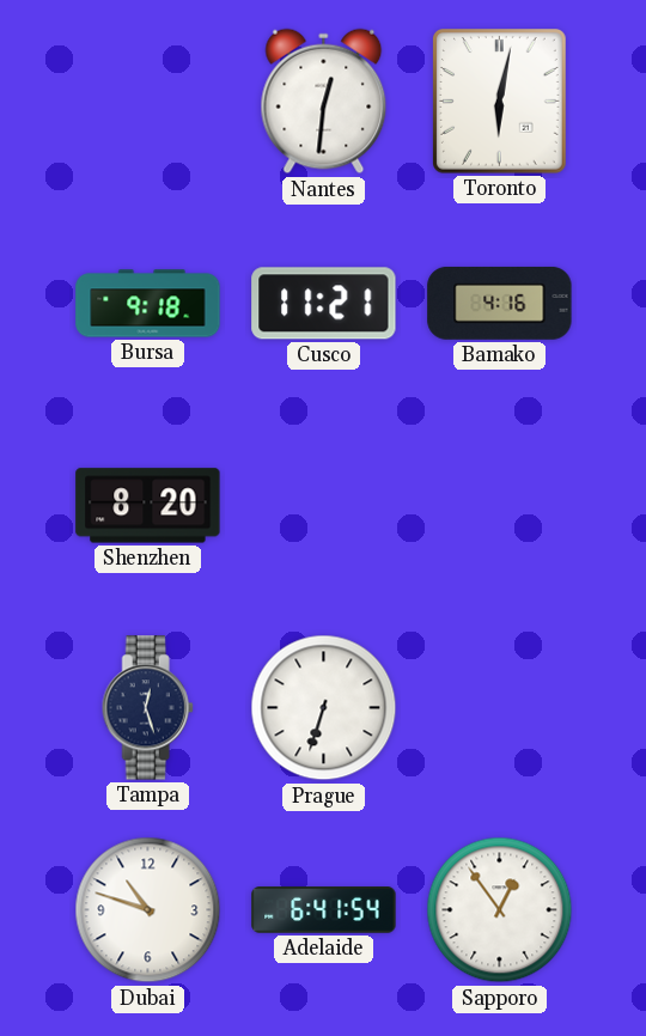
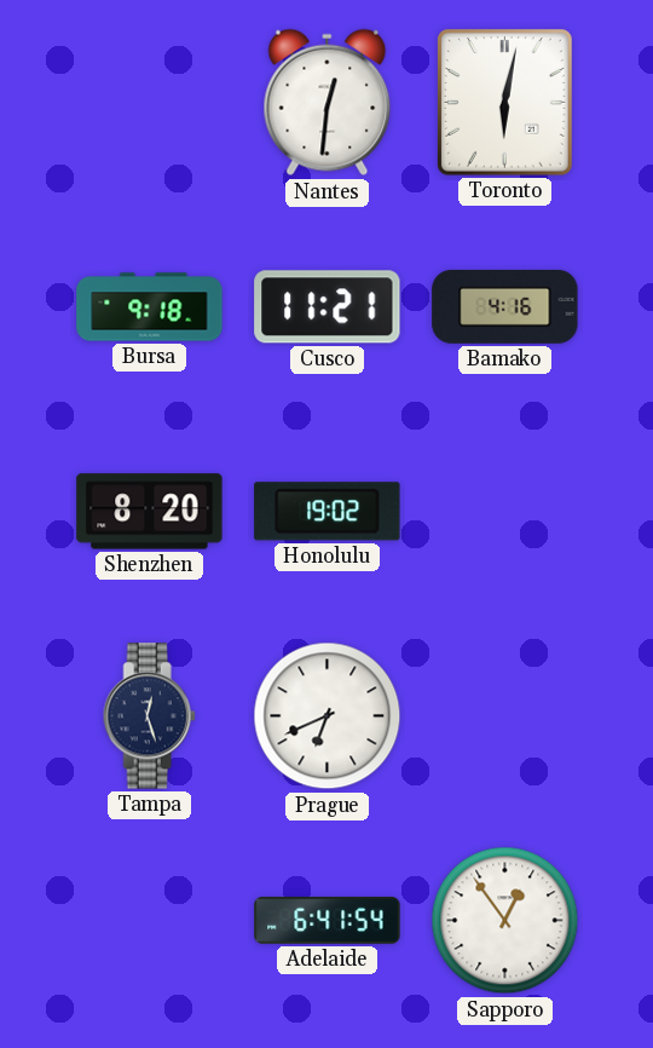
Honolulu: none -> 19:02
Prague: 6:33 -> 6:41
Dubai: 10:48 -> none
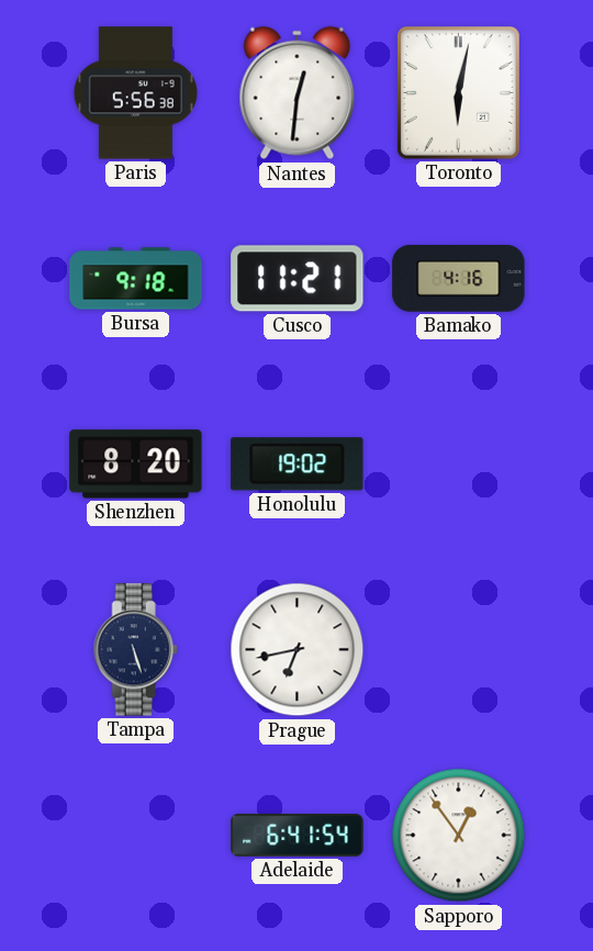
Paris: none -> 5:56
Tampa: 12:27 -> 5:27
Prague: 6:41 -> 6:43
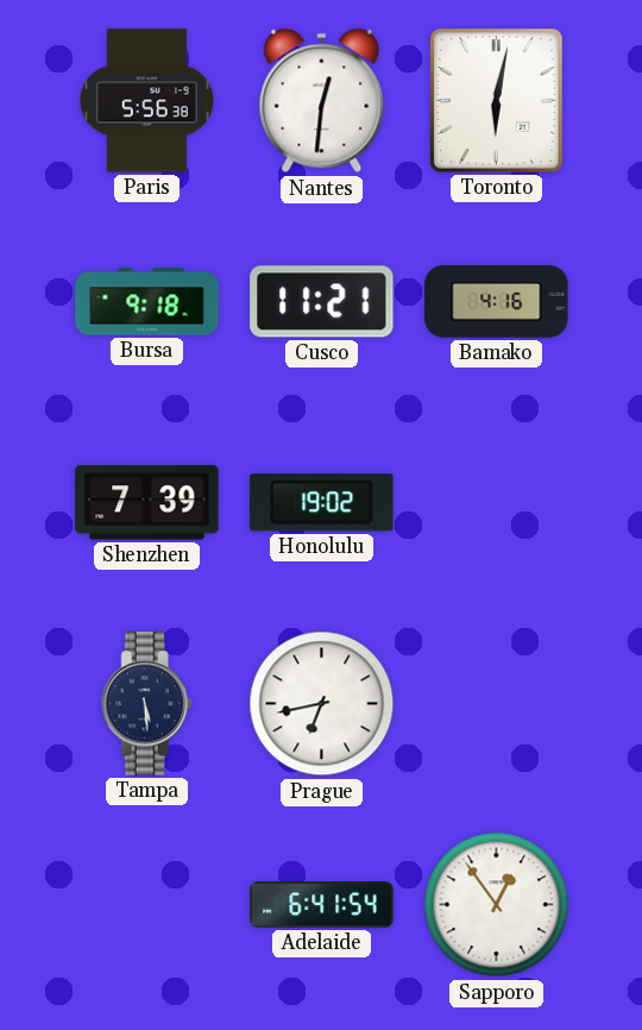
Shenzhen: 8:20 -> 7:39
Tampa: 5:27 -> 5:29
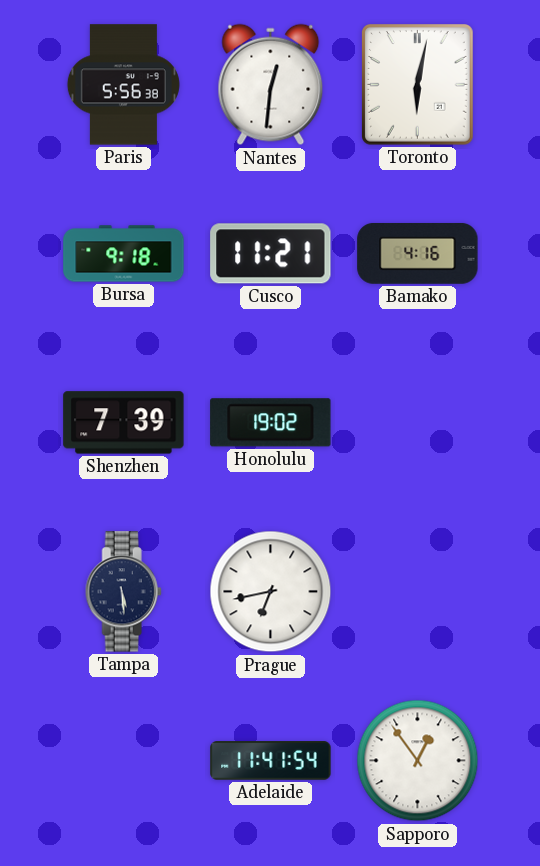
Adelaide: 6:41 -> 11:41
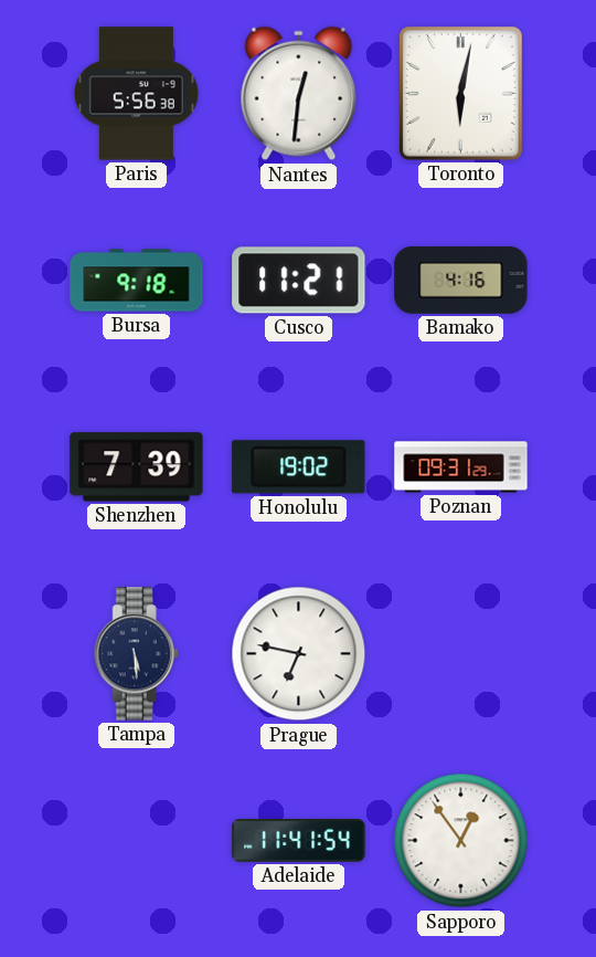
Poznan: none -> 09:31
Prague: 6:43 -> 6:47
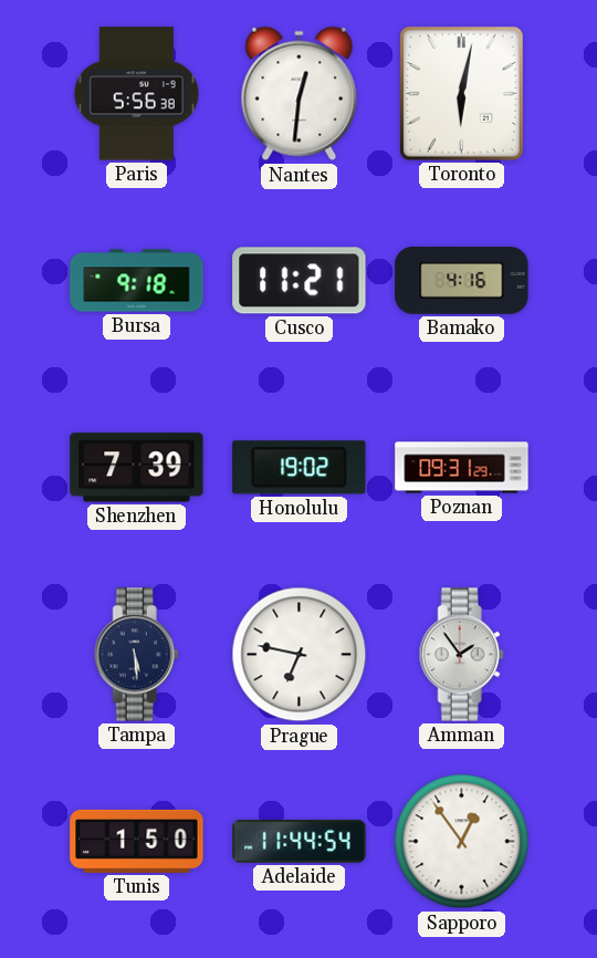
Amman: none -> 1:54
Tunis: none -> 1:50
Adelaide: 11:41 -> 11:44
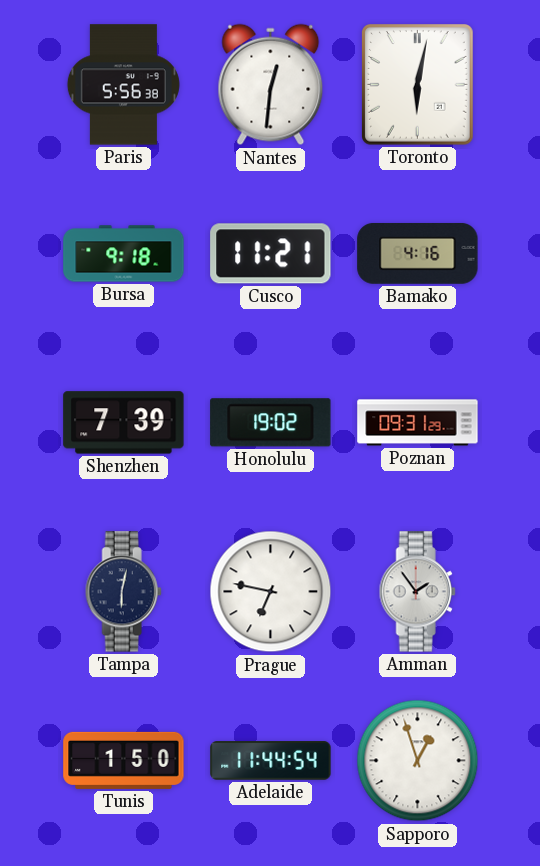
Tampa: 5:29 -> 6:02
Sapporo: 12:54 -> 12:57
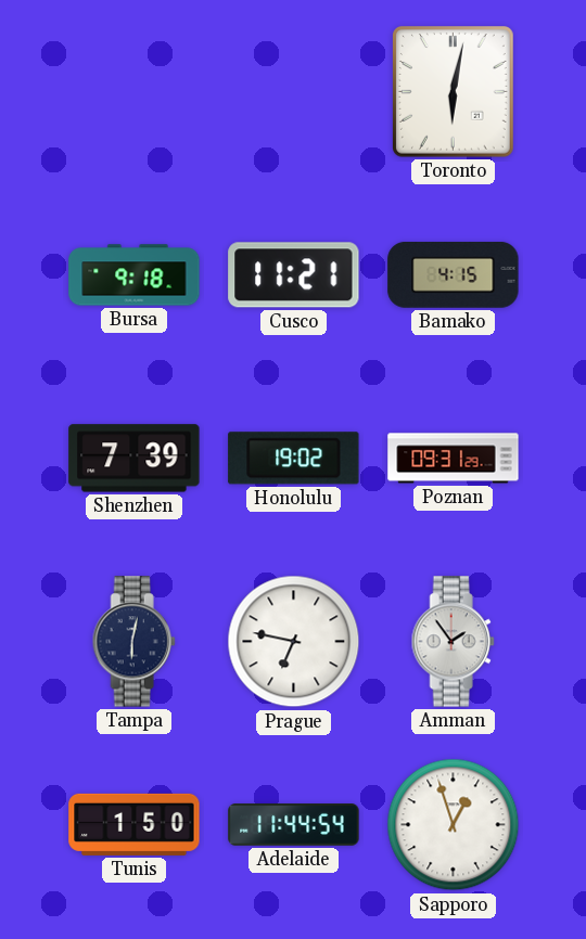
Paris: 5:56 -> none
Nantes: 12:31 -> none
Bamako: 4:16 -> 4:15
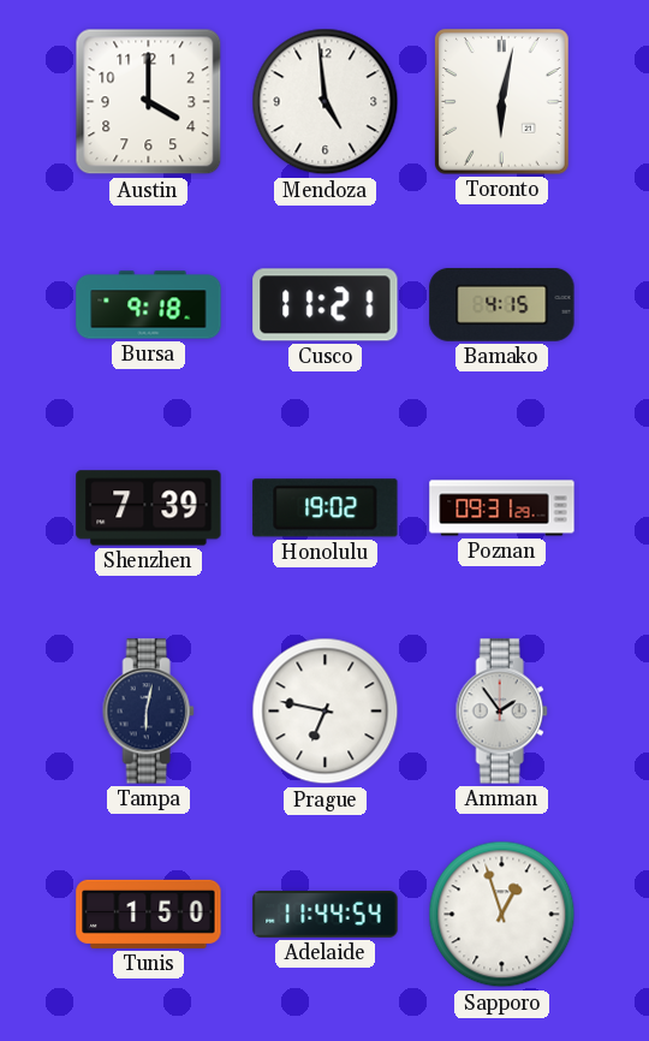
Austin: none -> 4:00
Mendoza: none -> 4:59
